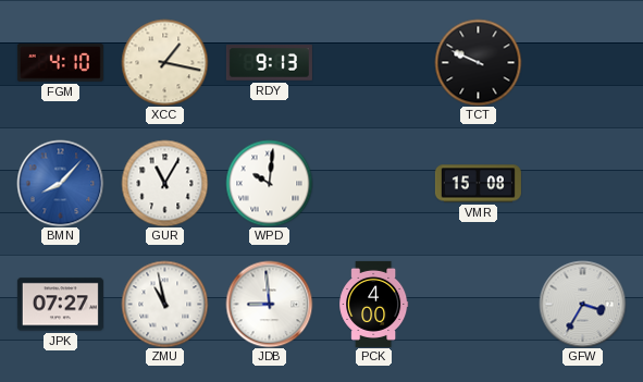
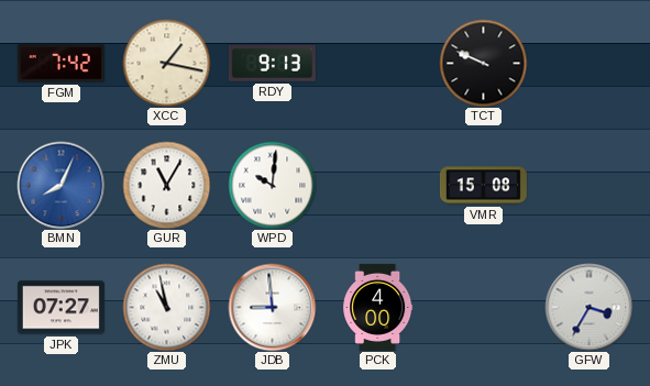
FGM: 4:10 -> 7:42
BMN: 8:07 -> 8:04
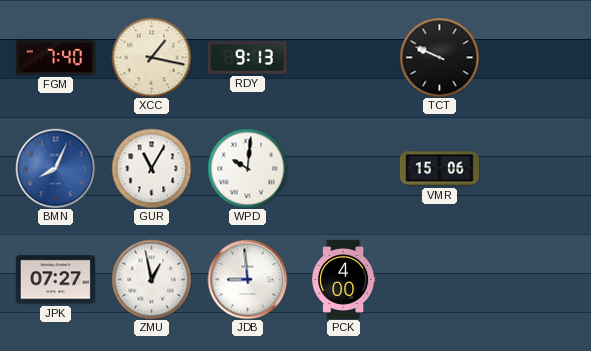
FGM: 7:42 -> 7:40
VMR: 15:08 -> 15:06
ZMU: 10:58 -> 12:58
GFW: 3:35 -> none
